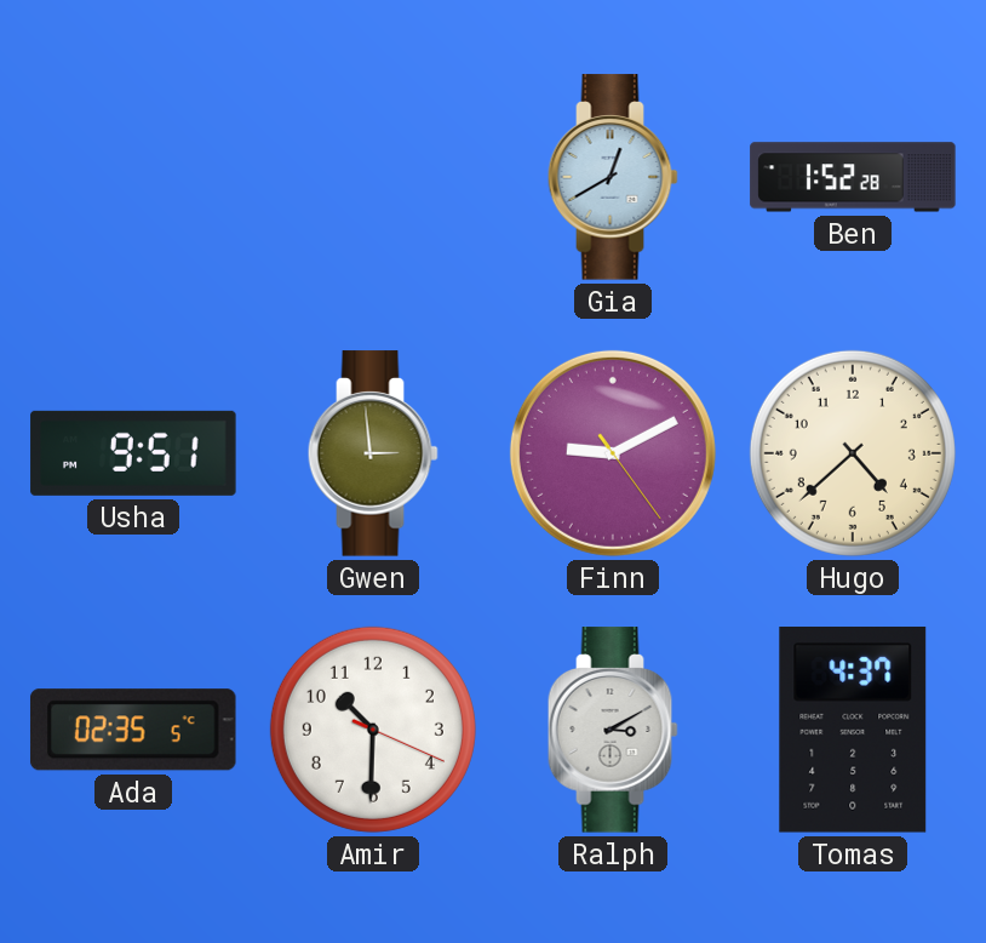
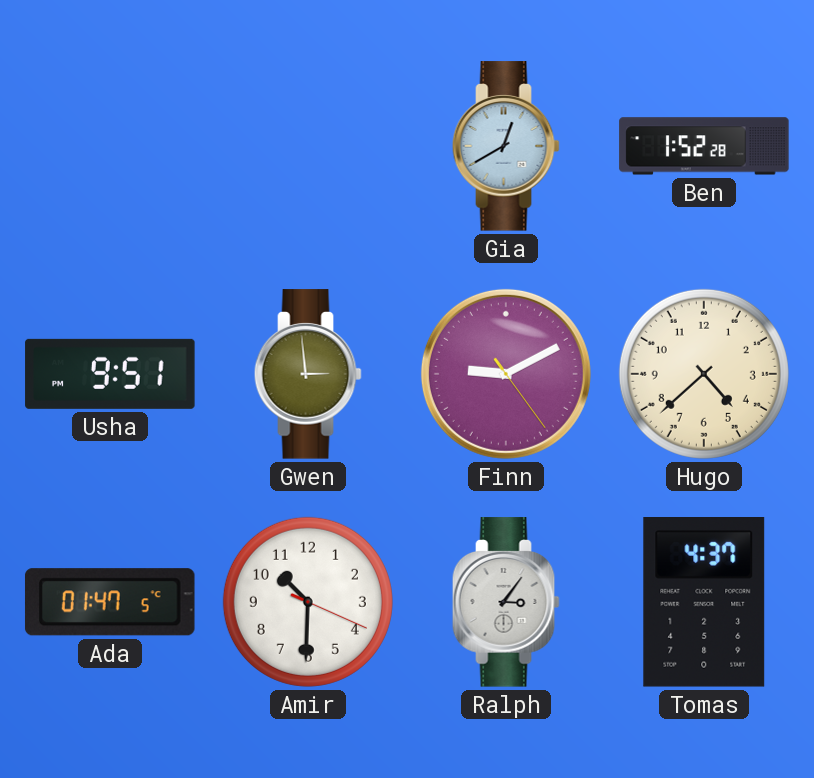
Ada: 02:35 -> 01:47
Ralph: 3:10 -> 3:06
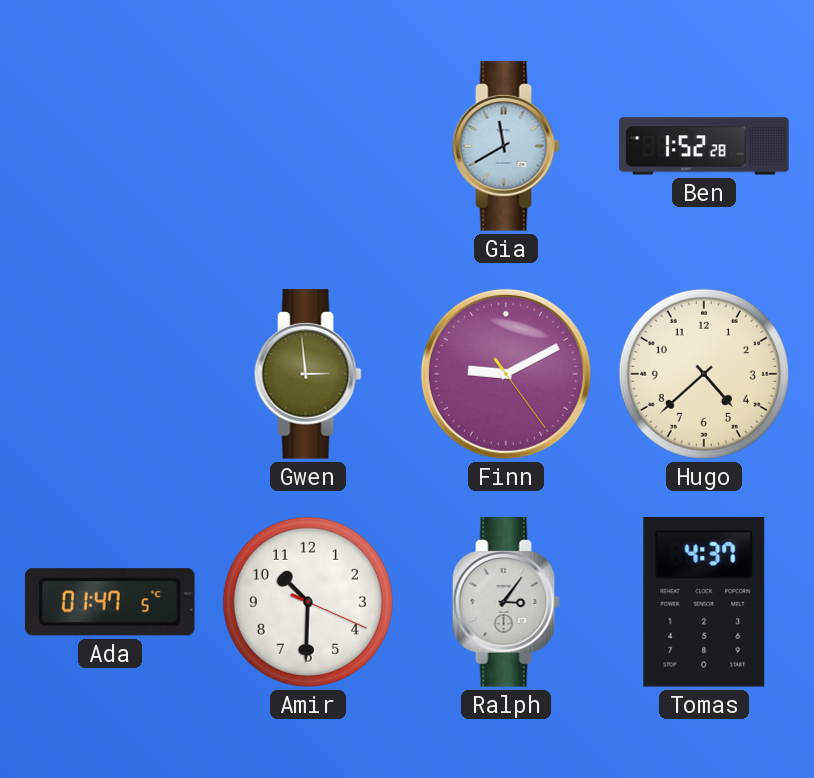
Gia: 12:40 -> 11:40
Usha: 9:51 -> none
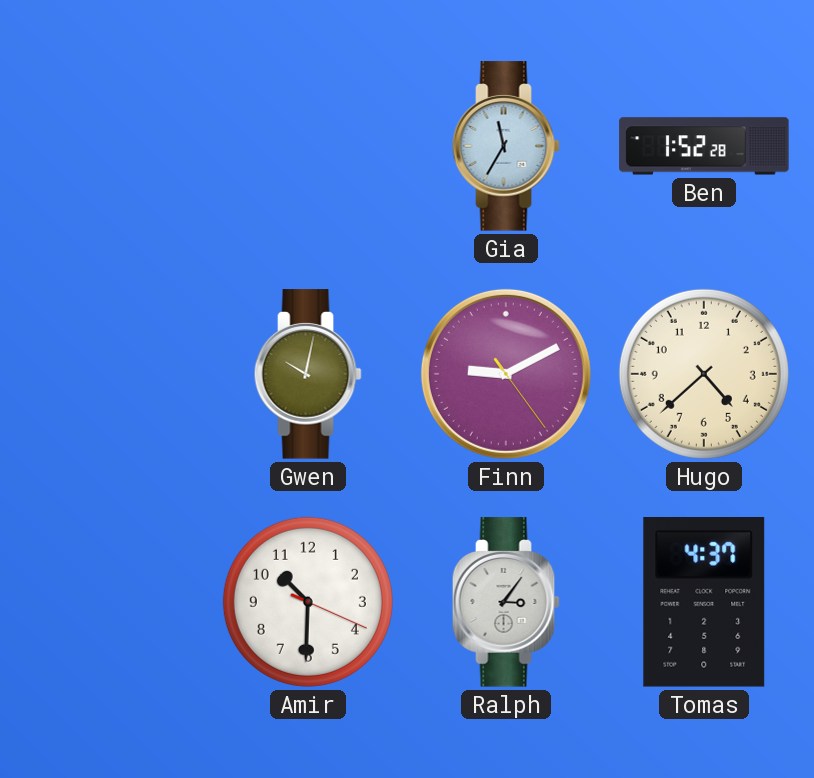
Gia: 11:40 -> 11:35
Gwen: 2:59 -> 10:02
Ada: 01:47 -> none
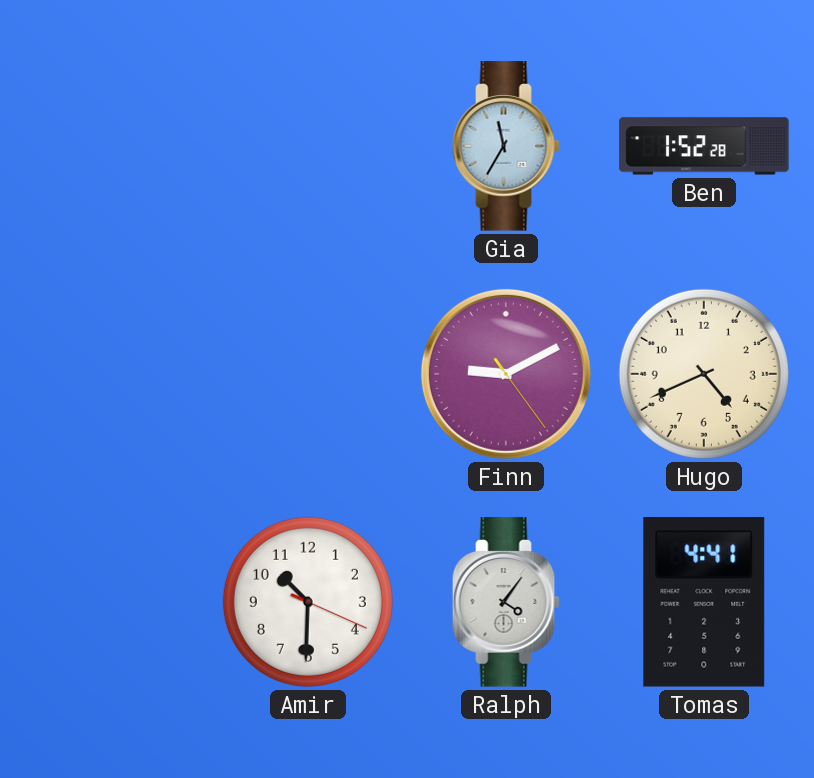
Gwen: 10:02 -> none
Hugo: 4:38 -> 4:41
Ralph: 3:06 -> 4:06
Tomas: 4:37 -> 4:41
